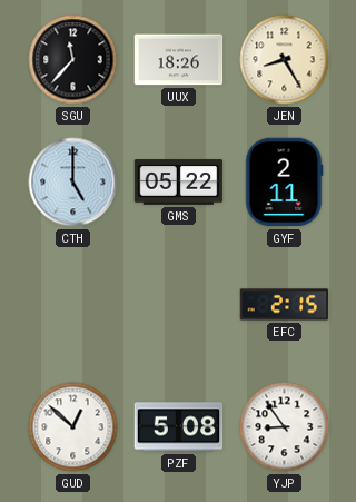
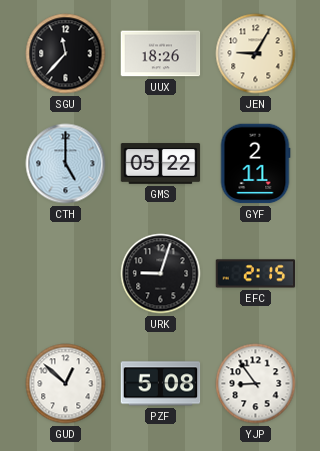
JEN: 8:25 -> 9:05
URK: none -> 9:03
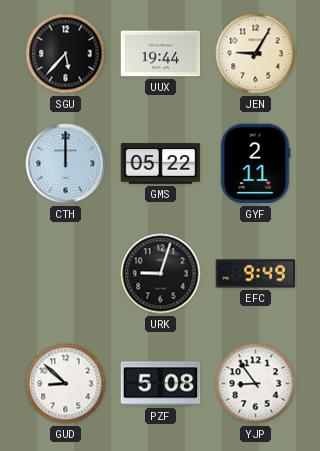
SGU: 11:37 -> 5:37
UUX: 18:26 -> 19:44
CTH: 5:00 -> 12:00
EFC: 2:15 -> 9:49
GUD: 12:52 -> 8:52
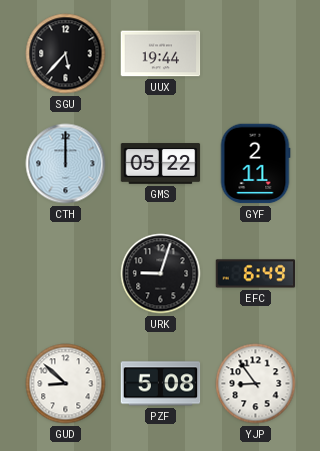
JEN: 9:05 -> none
EFC: 9:49 -> 6:49
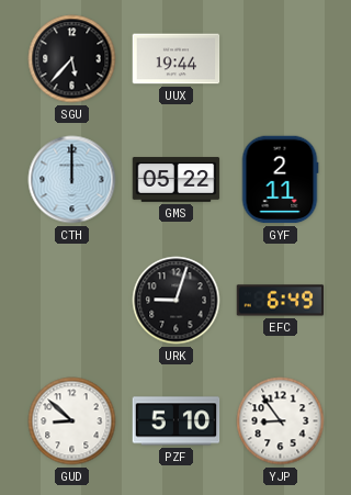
PZF: 5:08 -> 5:10
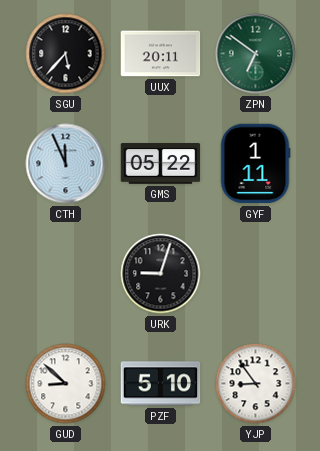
UUX: 19:44 -> 20:11
ZPN: none -> 6:51
CTH: 12:00 -> 11:56
GYF: 2:11 -> 1:11
EFC: 6:49 -> none
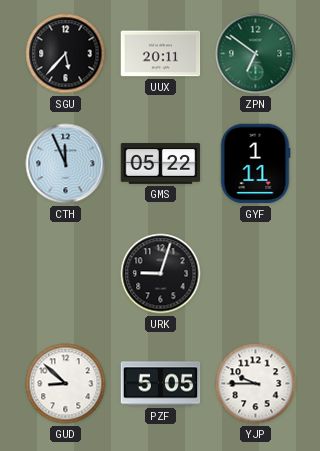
PZF: 5:10 -> 5:05
YJP: 8:54 -> 9:45
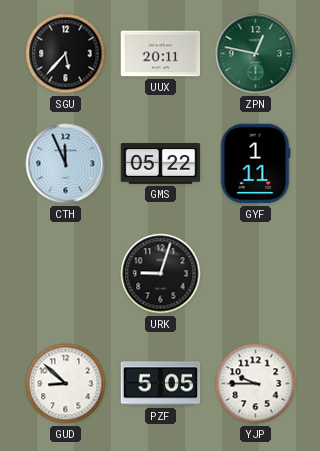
ZPN: 6:51 -> 12:47
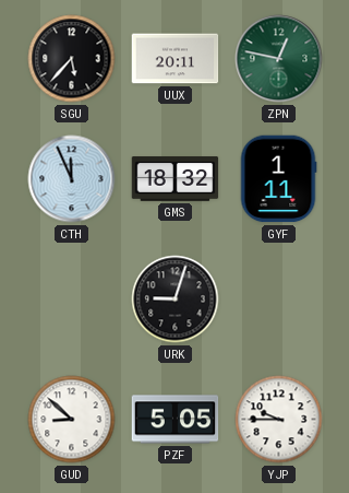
GMS: 05:22 -> 18:32
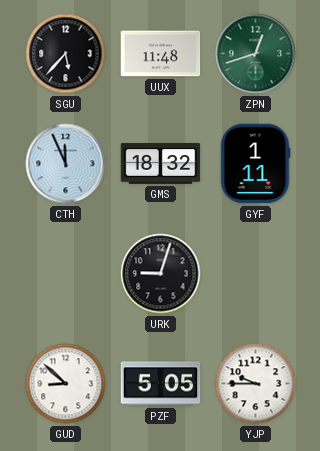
UUX: 20:11 -> 11:48
ZPN: 12:47 -> 12:42
